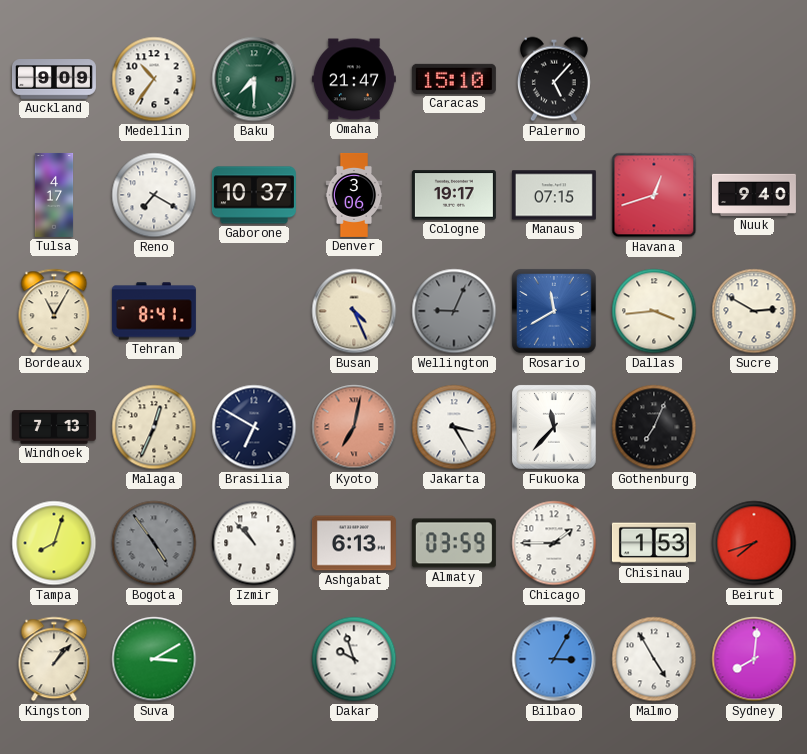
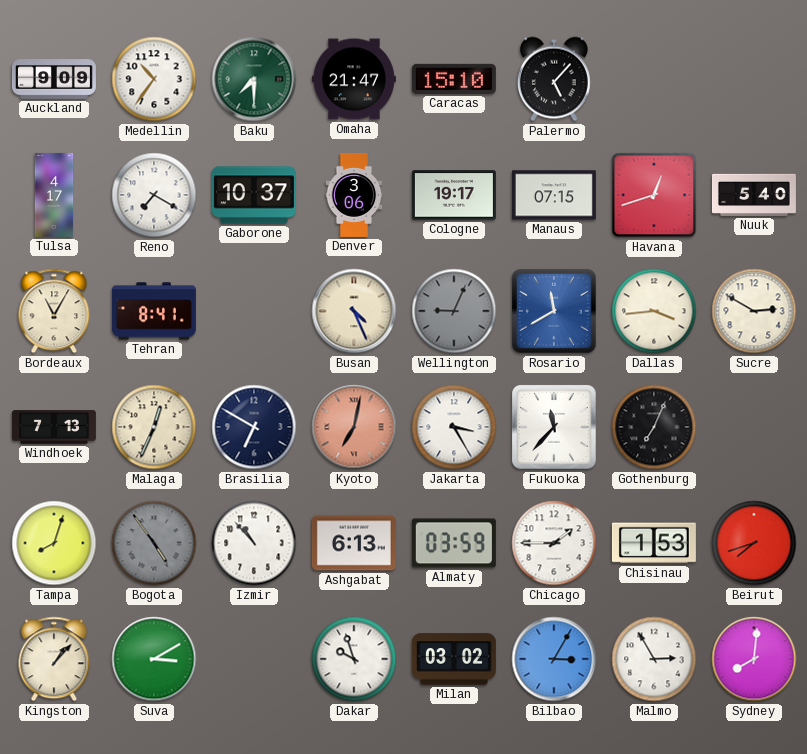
Nuuk: 9:40 -> 5:40
Milan: none -> 03:02
Malmo: 4:55 -> 2:55
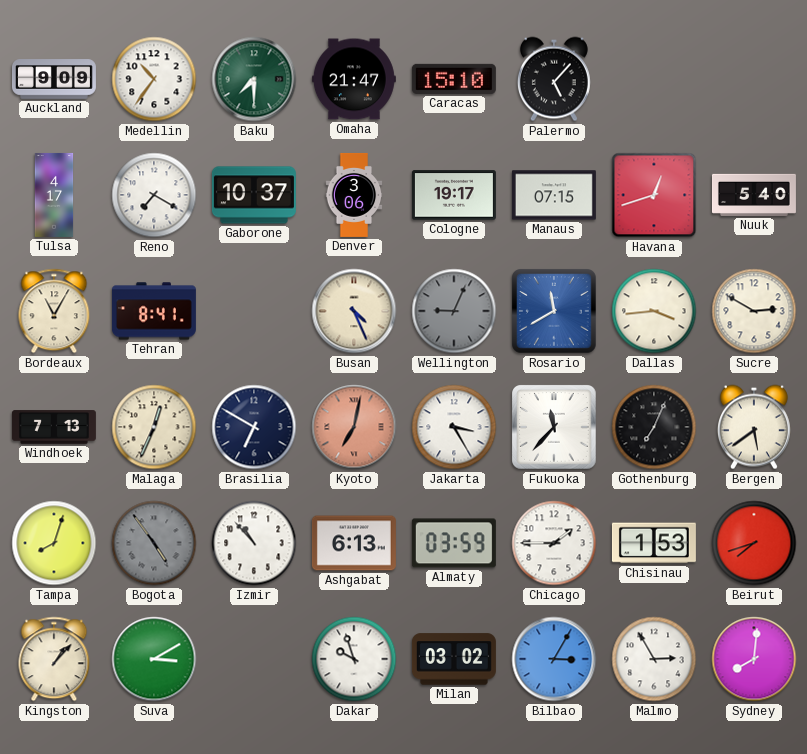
Bergen: none -> 5:39
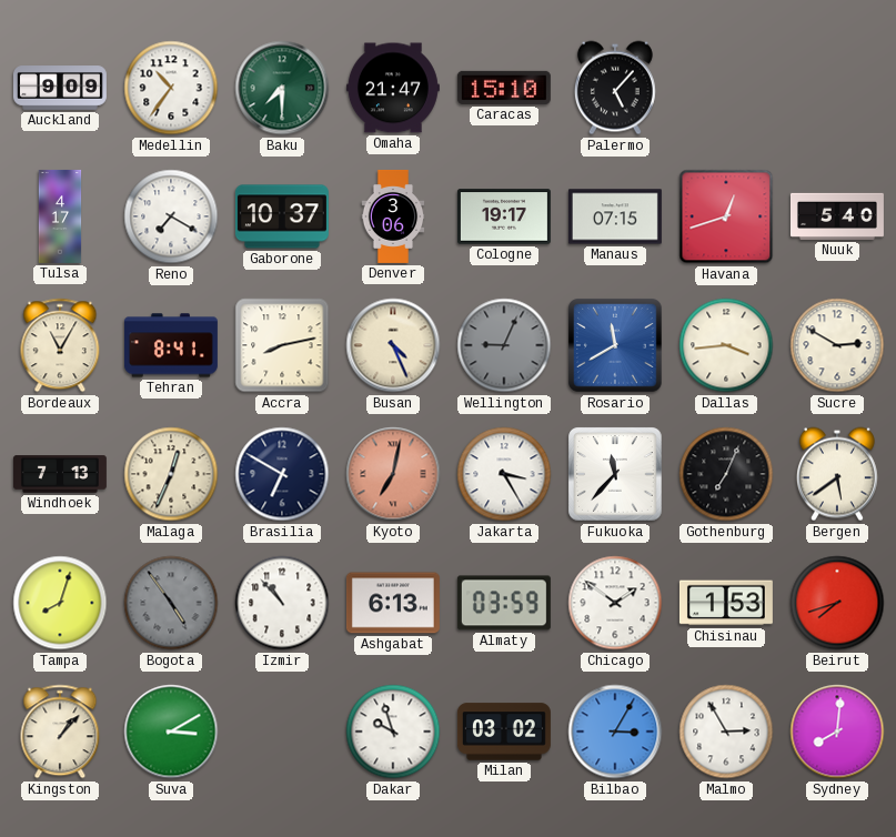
Accra: none -> 8:13
Chicago: 1:45 -> 1:51
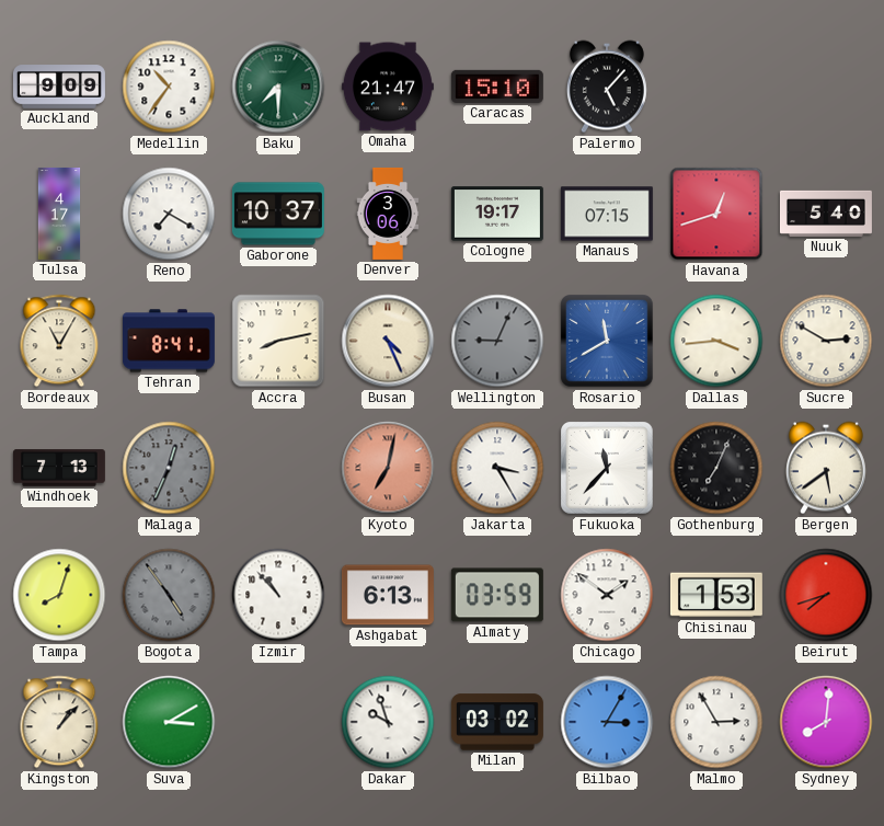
Malaga dial: cream -> grey
Brasilia: 6:50 -> none
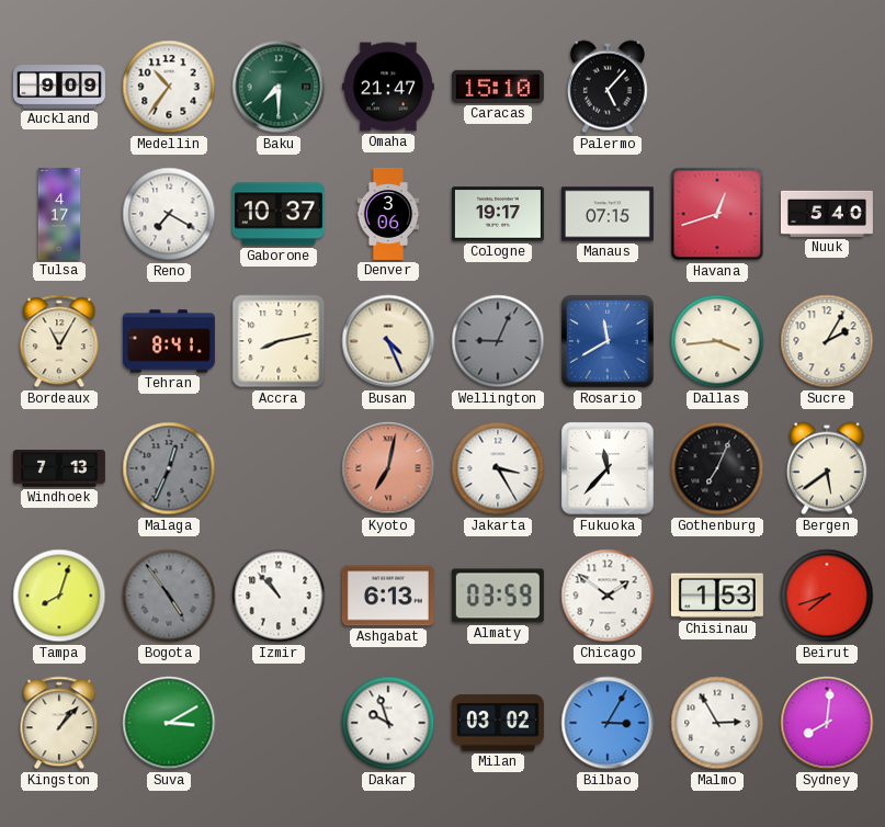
Sucre: 2:50 -> 2:05
